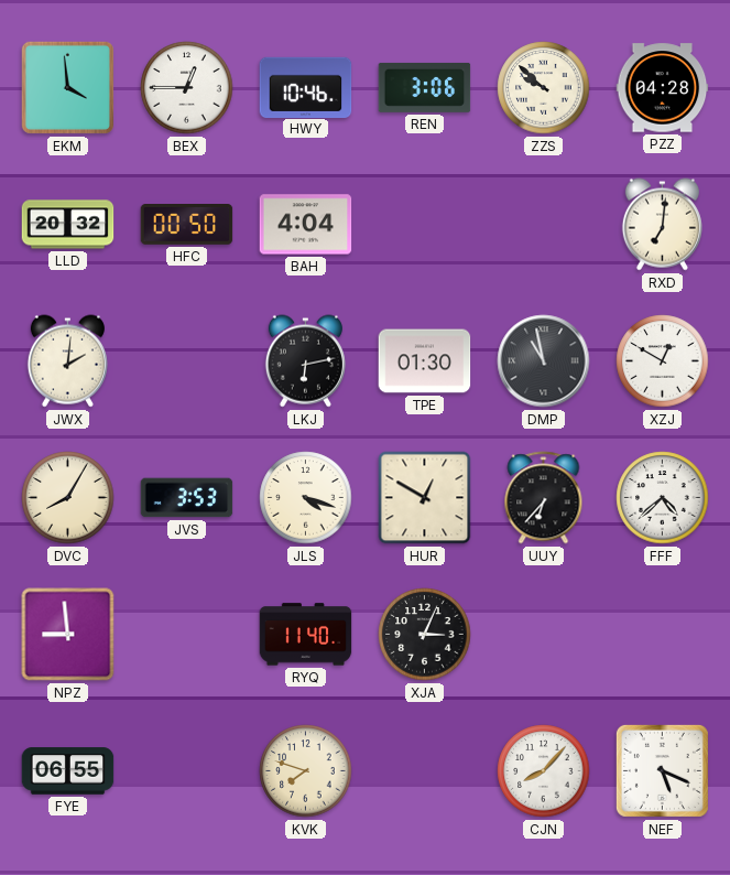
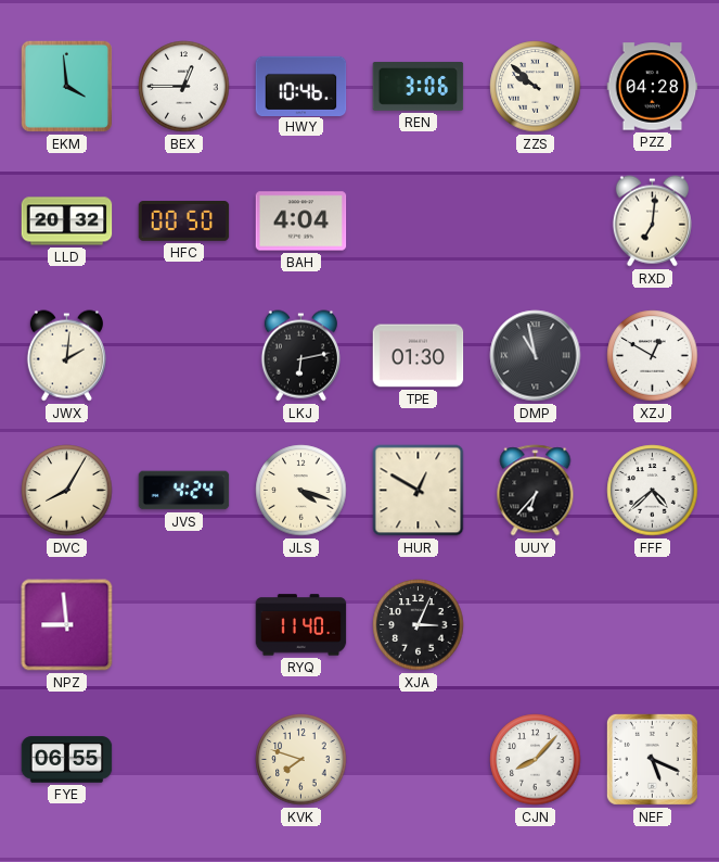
JVS: 3:53 -> 4:24
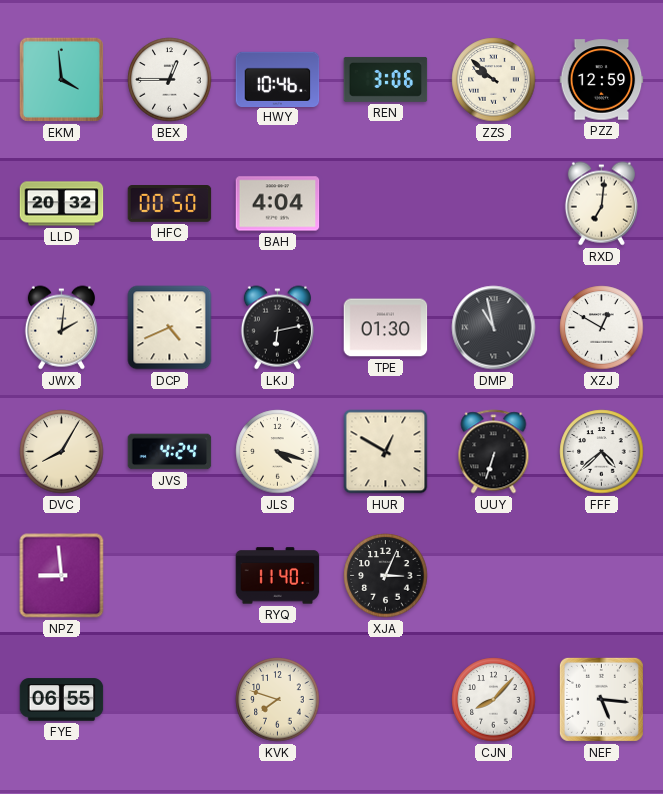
PZZ: 04:28 -> 12:59
DCP: none -> 4:41
UUY: 6:37 -> 6:33
NEF: 5:19 -> 5:16
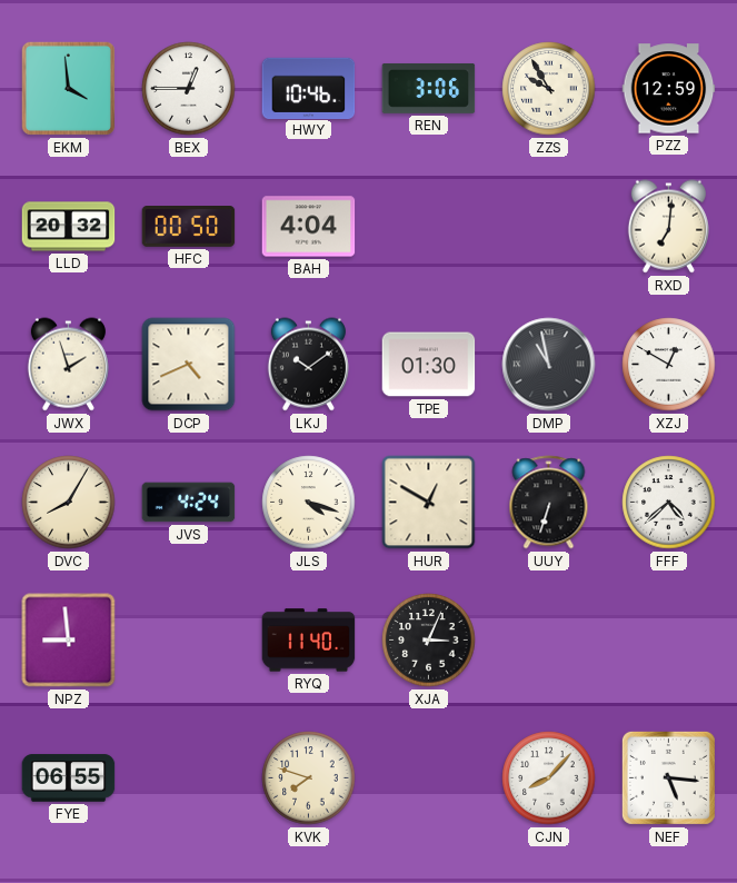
ZZS: 9:52 -> 9:55
JWX: 2:01 -> 1:57
LKJ: 6:13 -> 10:09
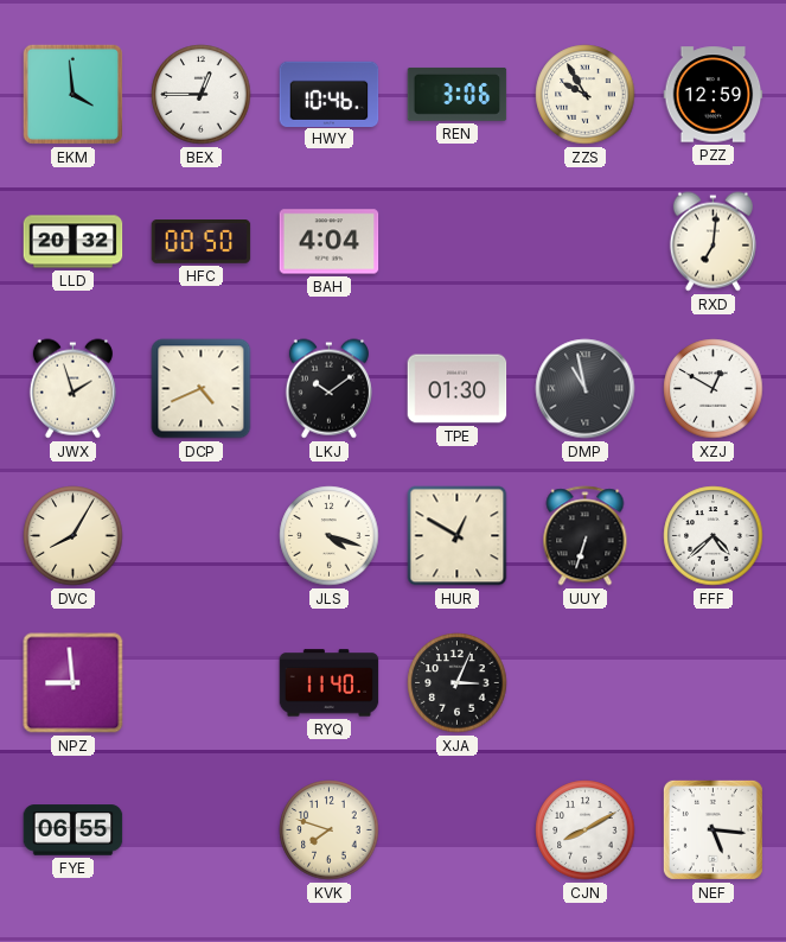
JVS: 4:24 -> none
CJN: 8:07 -> 8:10
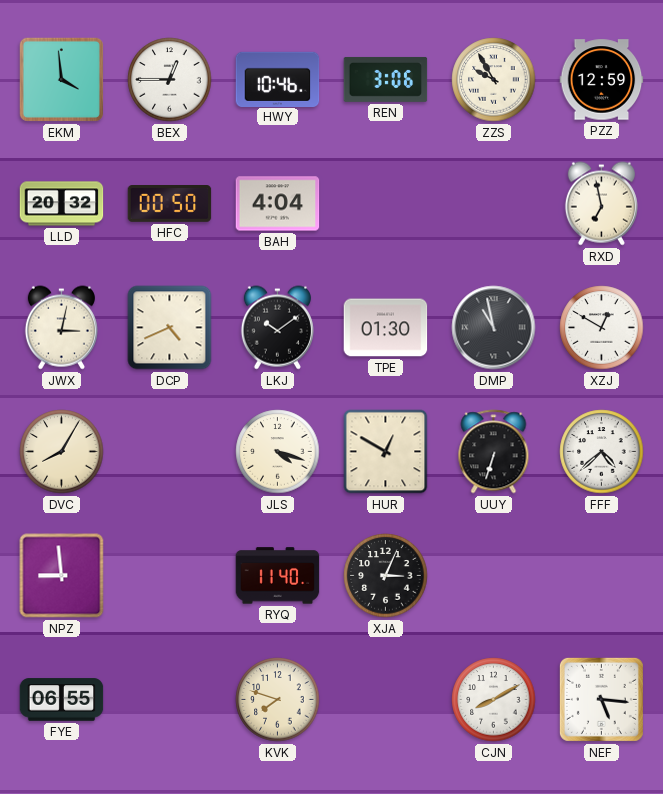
RXD: 7:01 -> 6:58
JWX: 1:57 -> 3:02
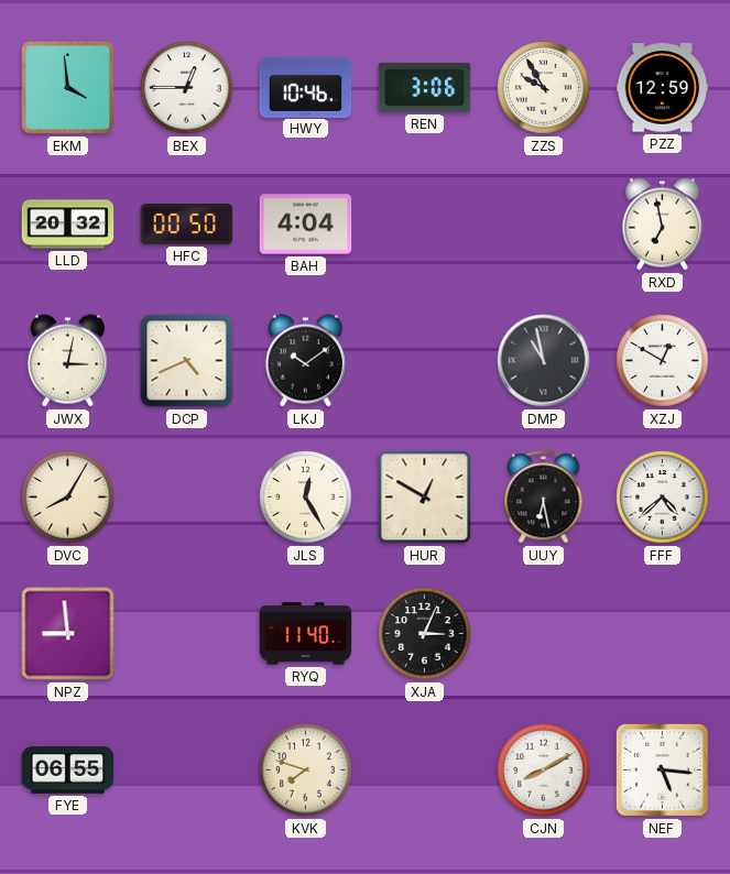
TPE: 01:30 -> none
JLS: 4:18 -> 12:25
UUY: 6:33 -> 6:28
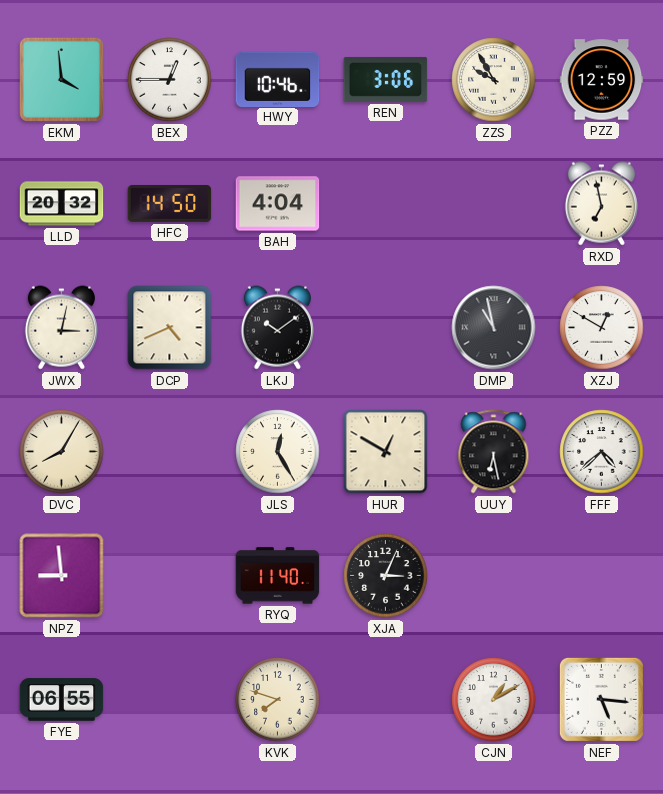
HFC: 00:50 -> 14:50
CJN: 8:10 -> 1:10
